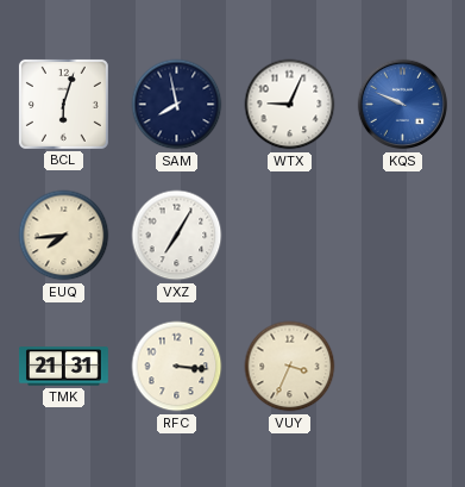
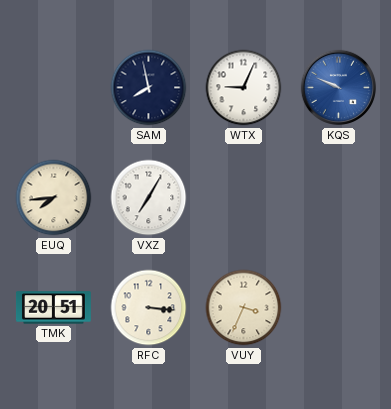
BCL: 6:03 -> none
TMK: 21:31 -> 20:51
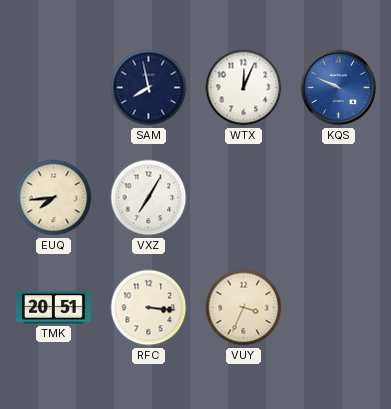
WTX: 9:04 -> 12:04
